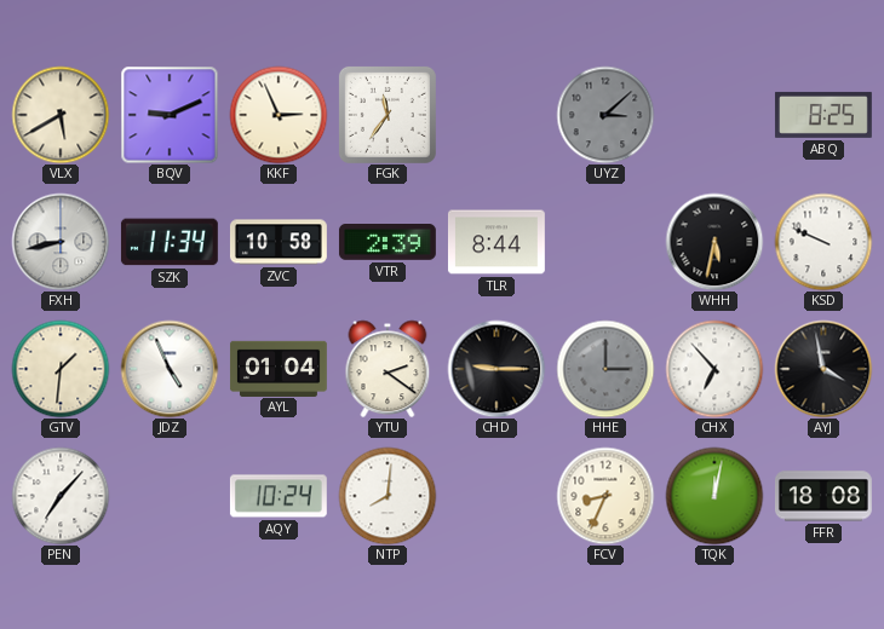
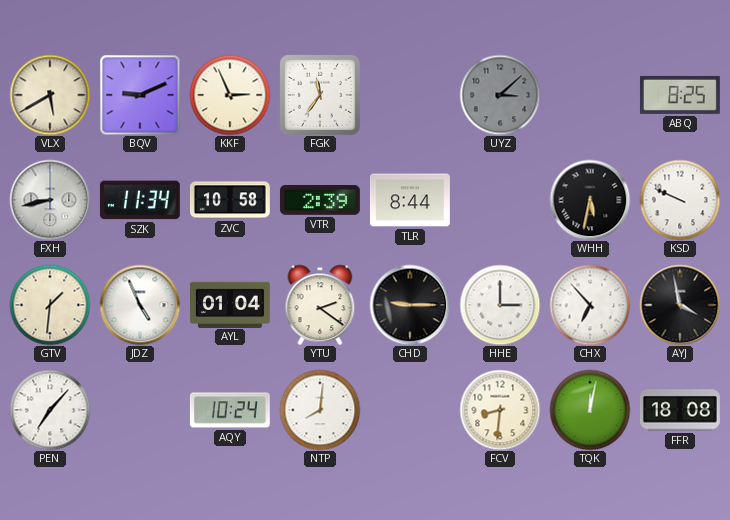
HHE dial: grey -> white
FCV: 8:34 -> 8:31
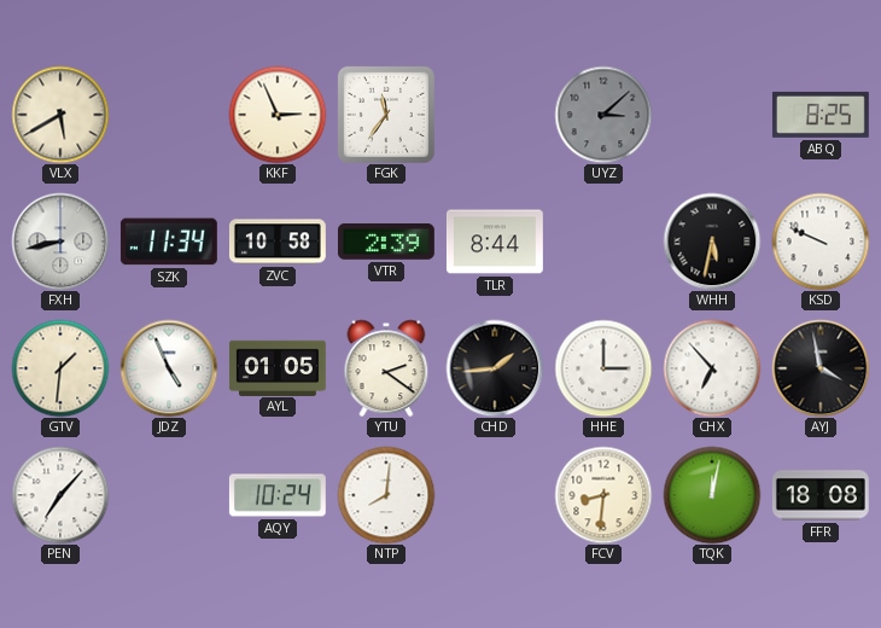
BQV: 9:11 -> none
AYL: 01:04 -> 01:05
CHD: 9:15 -> 1:44
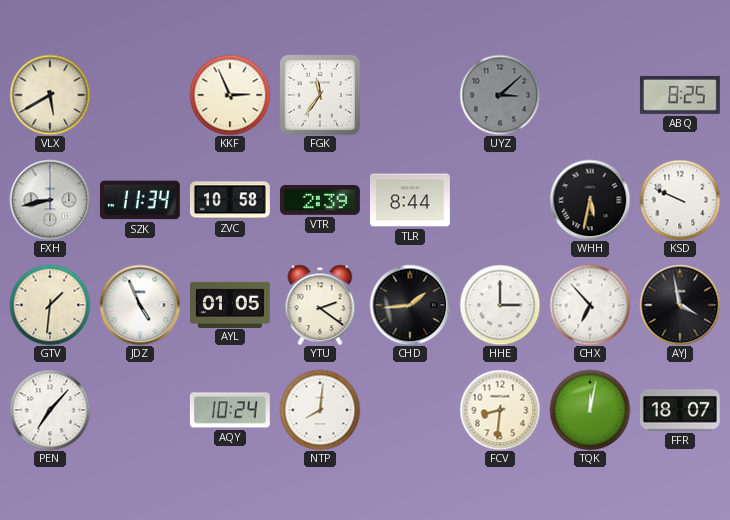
FFR: 18:08 -> 18:07
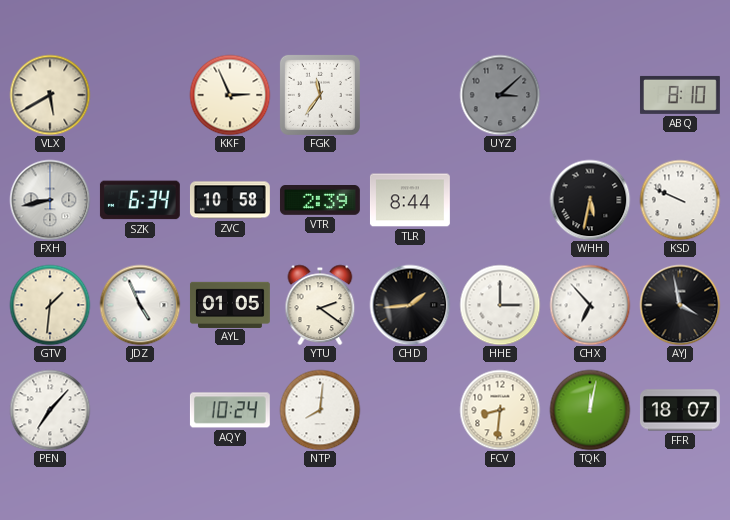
ABQ: 8:25 -> 8:10
SZK: 11:34 -> 6:34
